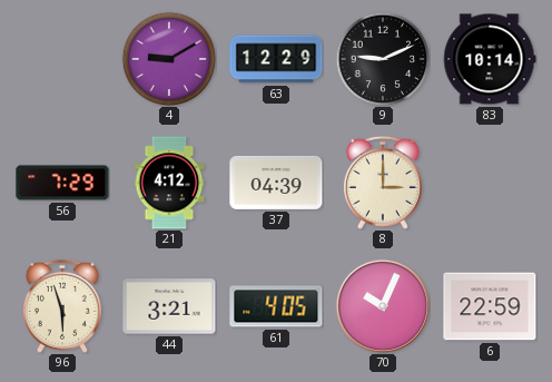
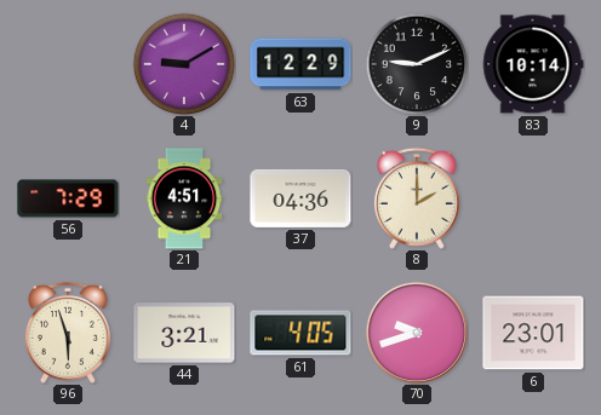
21: 4:12 -> 4:51
37: 04:39 -> 04:36
8: 3:00 -> 2:00
70: 10:04 -> 9:42
6: 22:59 -> 23:01
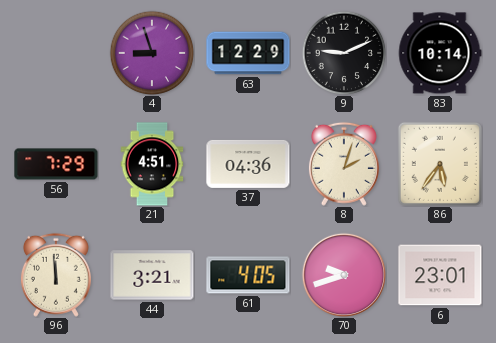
4: 9:10 -> 8:57
8: 2:00 -> 2:03
86: none -> 5:36
96: 5:57 -> 11:59
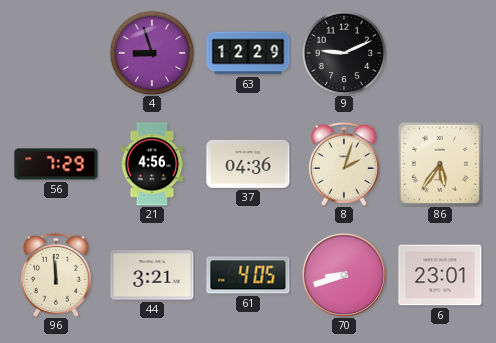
83: 10:14 -> none
21: 4:51 -> 4:56
70: 9:42 -> 8:42
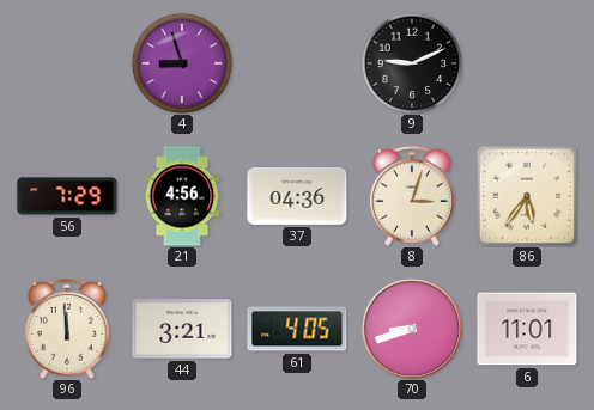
63: 12:29 -> none
8: 2:03 -> 3:03
6: 23:01 -> 11:01
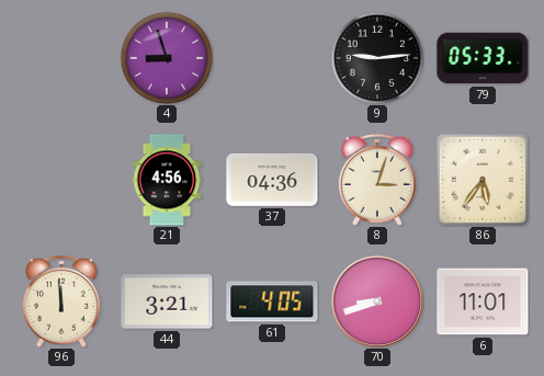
9: 9:11 -> 9:14
79: none -> 05:33
56: 7:29 -> none
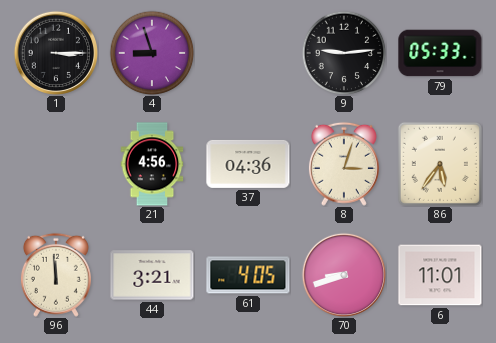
1: none -> 3:15
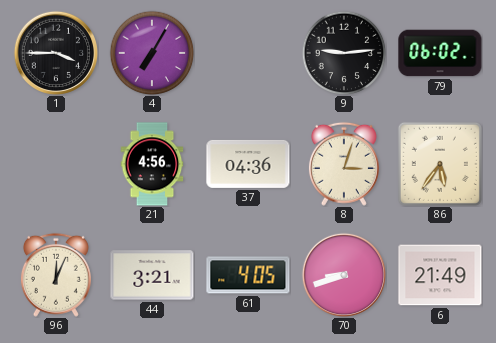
1: 3:15 -> 3:45
4: 8:57 -> 7:05
79: 05:33 -> 06:02
96: 11:59 -> 12:04
6: 11:01 -> 21:49
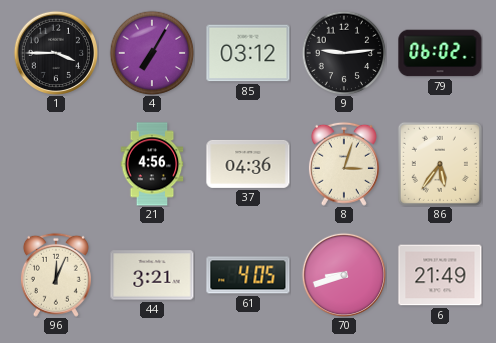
85: none -> 03:12
